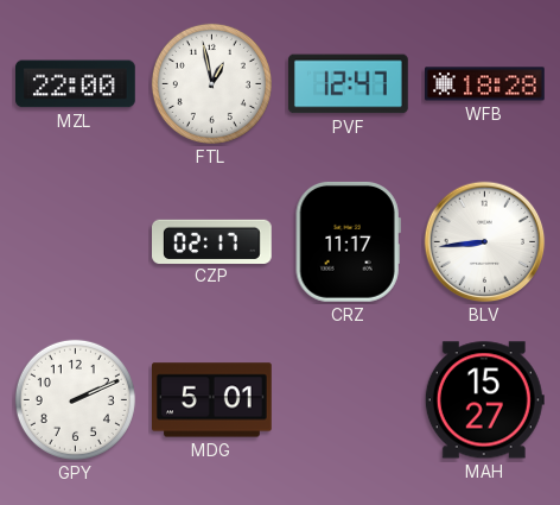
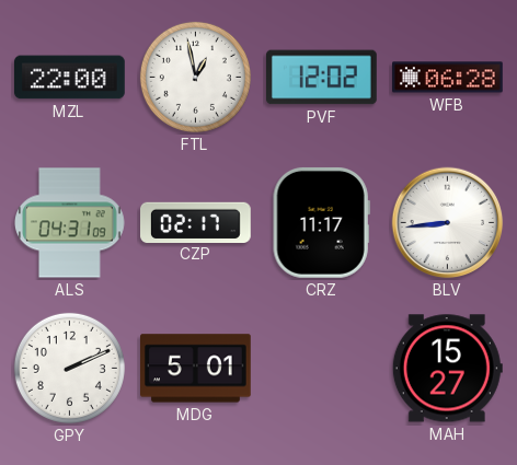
PVF: 12:47 -> 12:02
WFB: 18:28 -> 06:28
ALS: none -> 04:31
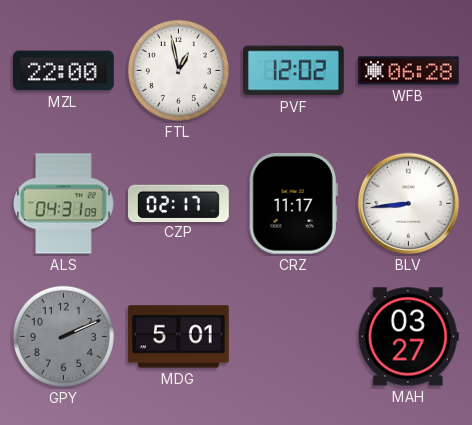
GPY dial: white -> grey
MAH: 15:27 -> 03:27
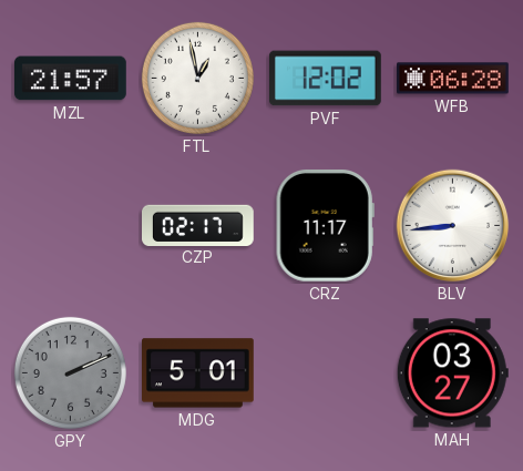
MZL: 22:00 -> 21:57
ALS: 04:31 -> none
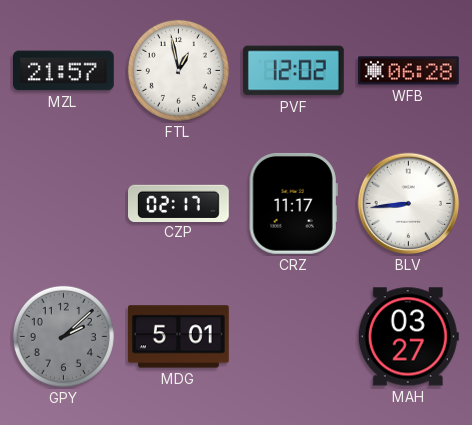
GPY: 2:11 -> 2:08
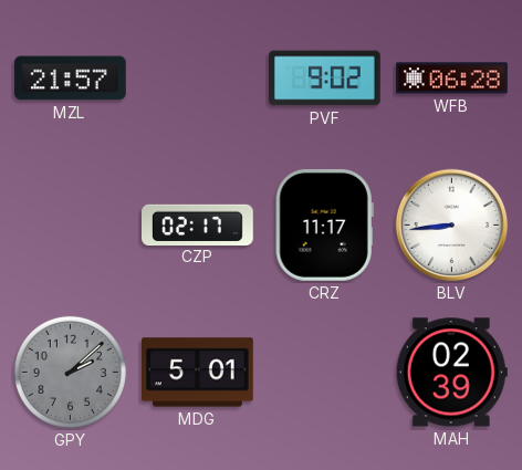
FTL: 12:58 -> none
PVF: 12:02 -> 9:02
MAH: 03:27 -> 02:39
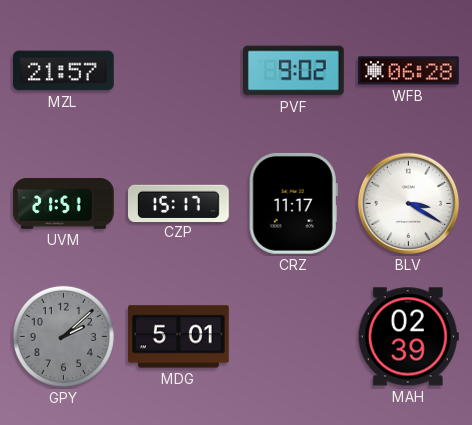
UVM: none -> 21:51
CZP: 02:17 -> 15:17
BLV: 8:44 -> 3:20
